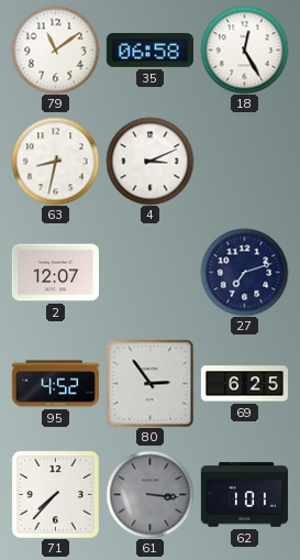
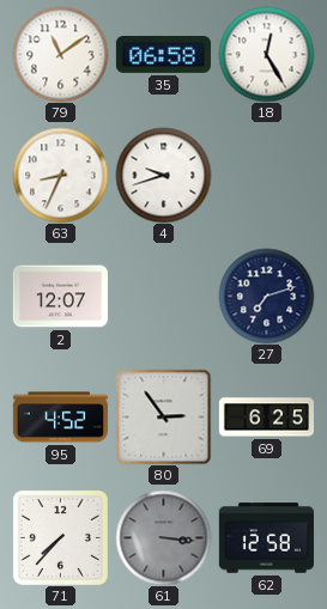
63: 8:32 -> 8:34
4: 3:11 -> 9:42
62: 1:01 -> 12:58
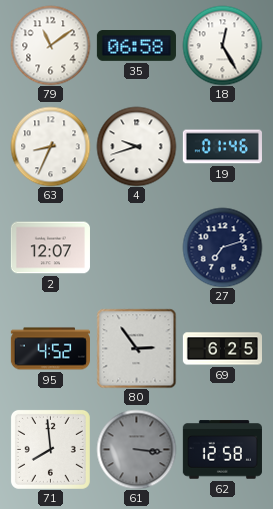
19: none -> 01:46
71: 7:37 -> 7:59
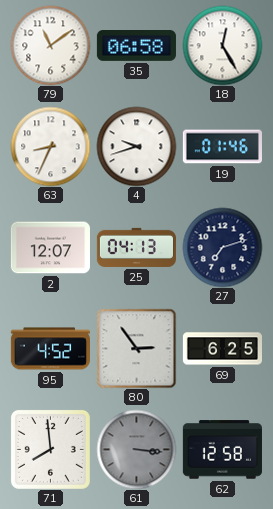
25: none -> 04:13
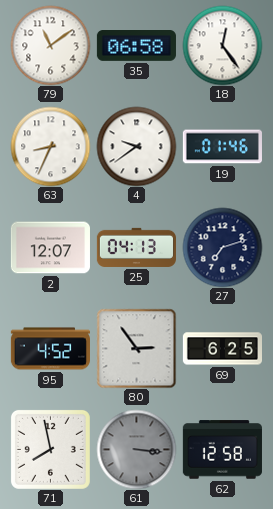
18: 12:25 -> 12:24
4: 9:42 -> 9:39
71: 7:59 -> 7:58
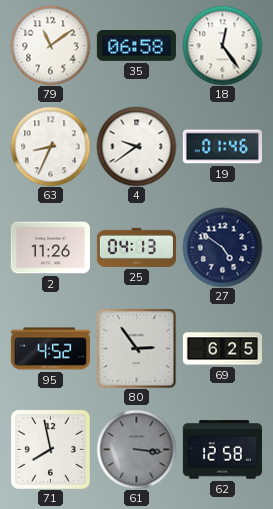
2: 12:07 -> 11:26
27: 7:12 -> 4:51
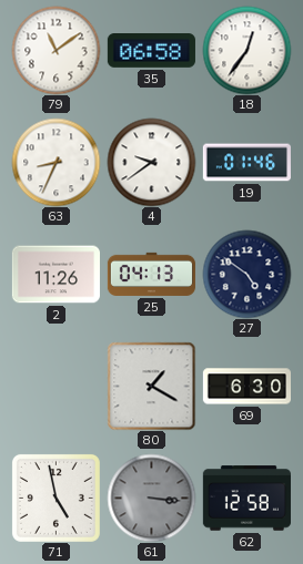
18: 12:24 -> 12:36
95: 4:52 -> none
80: 2:54 -> 1:20
69: 6:25 -> 6:30
71: 7:58 -> 4:58
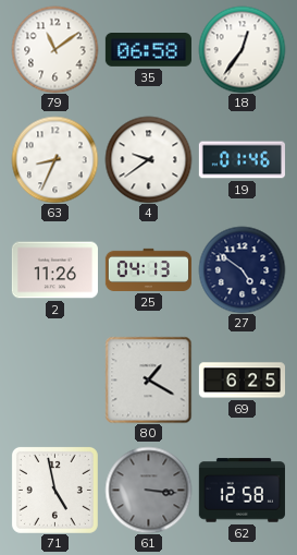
69: 6:30 -> 6:25
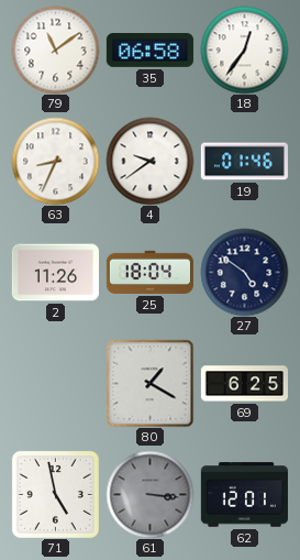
25: 04:13 -> 18:04
62: 12:58 -> 12:01
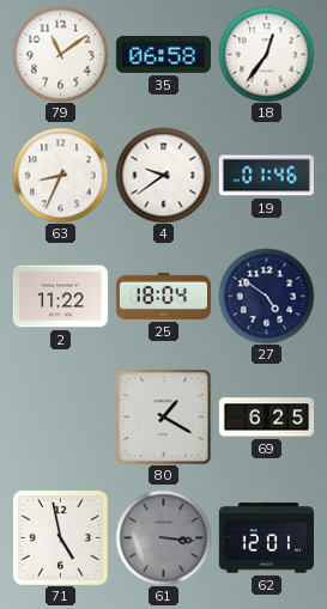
2: 11:26 -> 11:22
